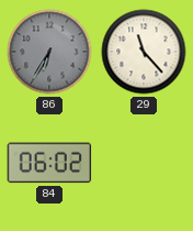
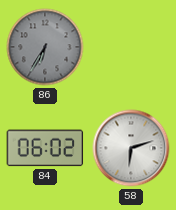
29: 11:23 -> none
58: none -> 6:12
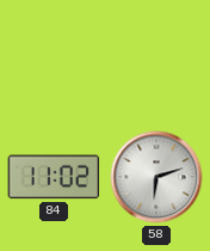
86: 6:35 -> none
84: 06:02 -> 11:02
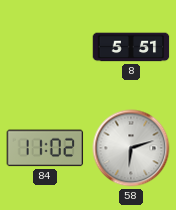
8: none -> 5:51
